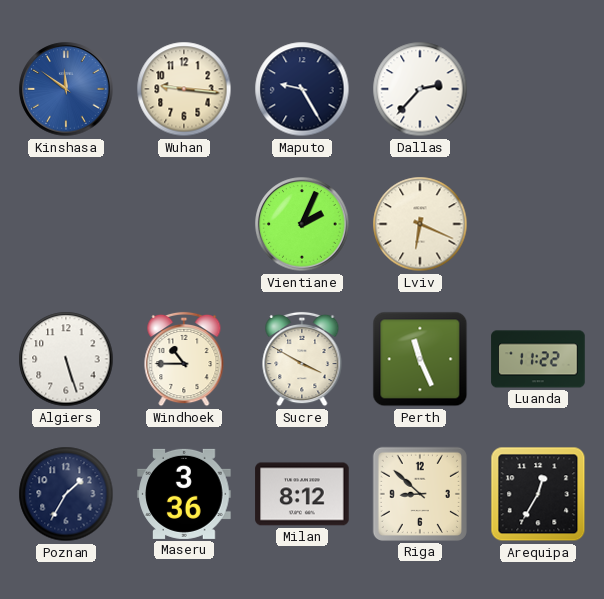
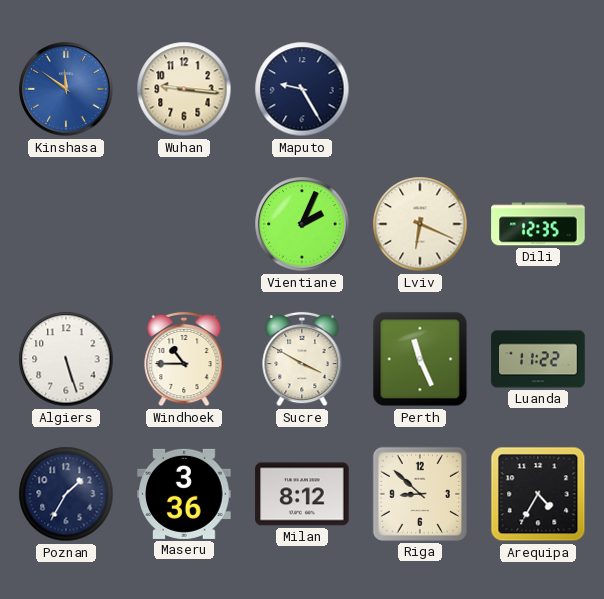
Dallas: 2:37 -> none
Dili: none -> 12:35
Arequipa: 12:35 -> 4:35
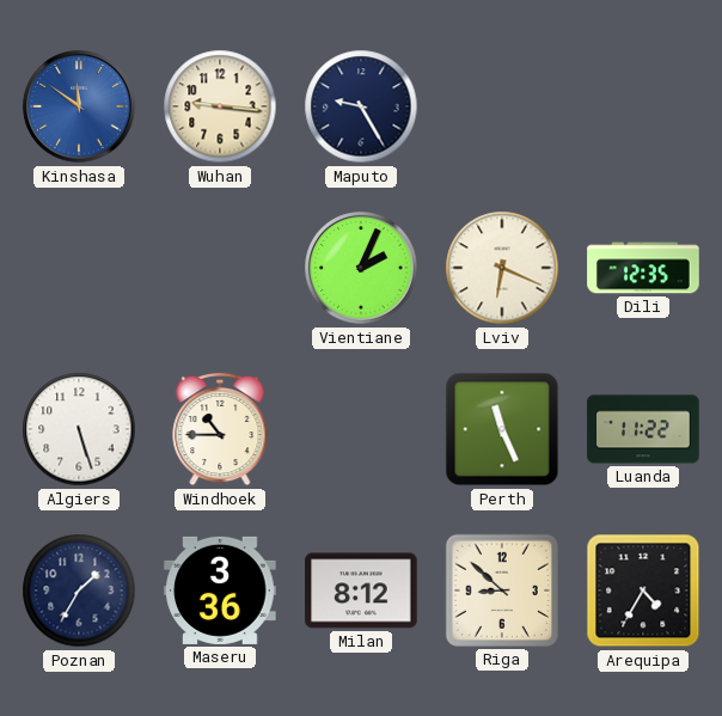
Sucre: 3:50 -> none
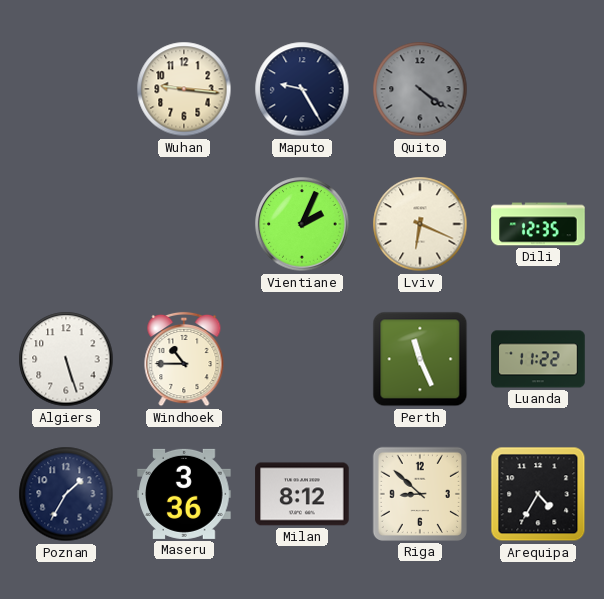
Kinshasa: 11:51 -> none
Quito: none -> 4:21
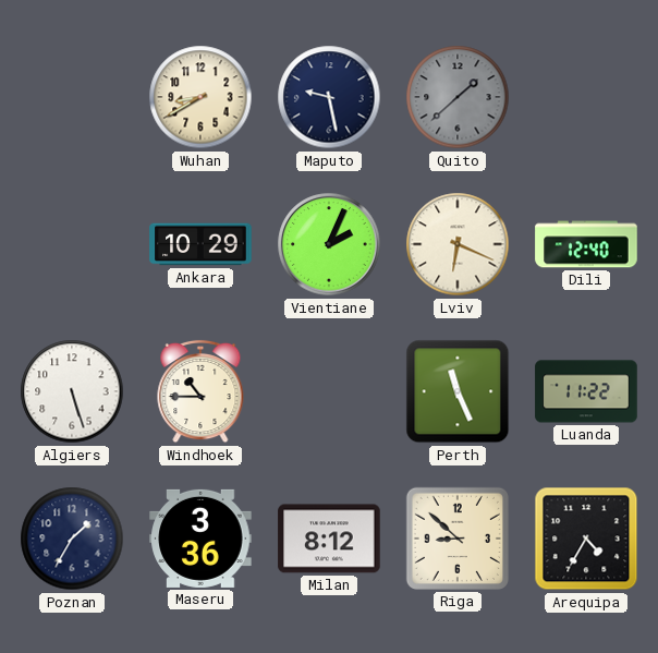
Wuhan: 9:16 -> 8:40
Maputo: 9:25 -> 9:28
Quito: 4:21 -> 1:38
Ankara: none -> 10:29
Dili: 12:35 -> 12:40
